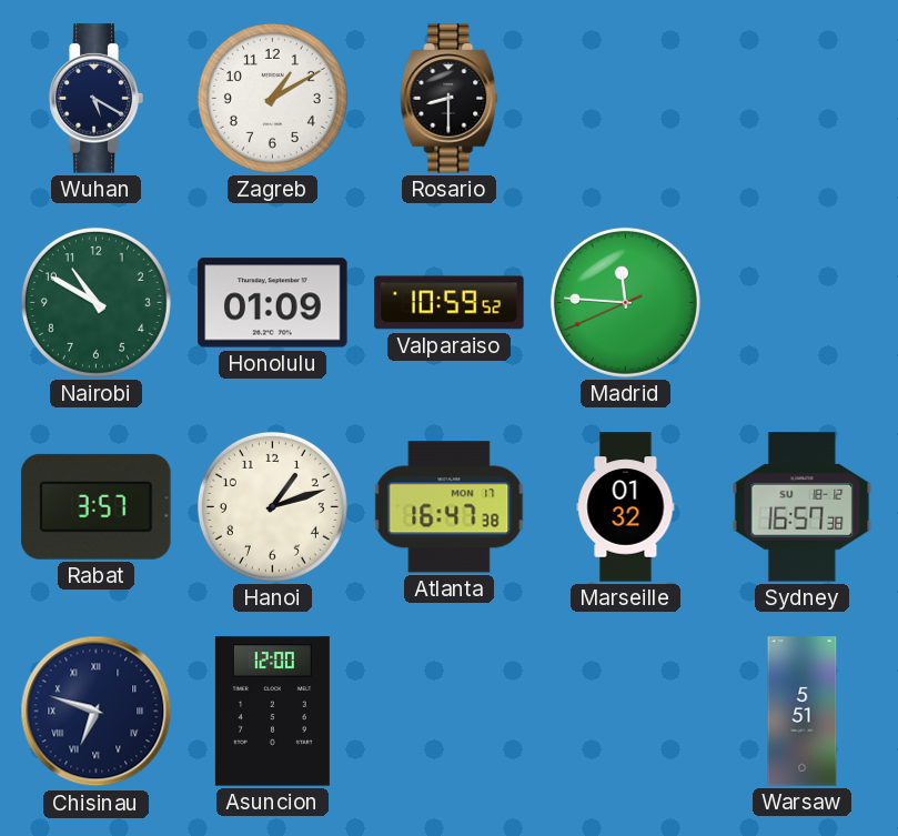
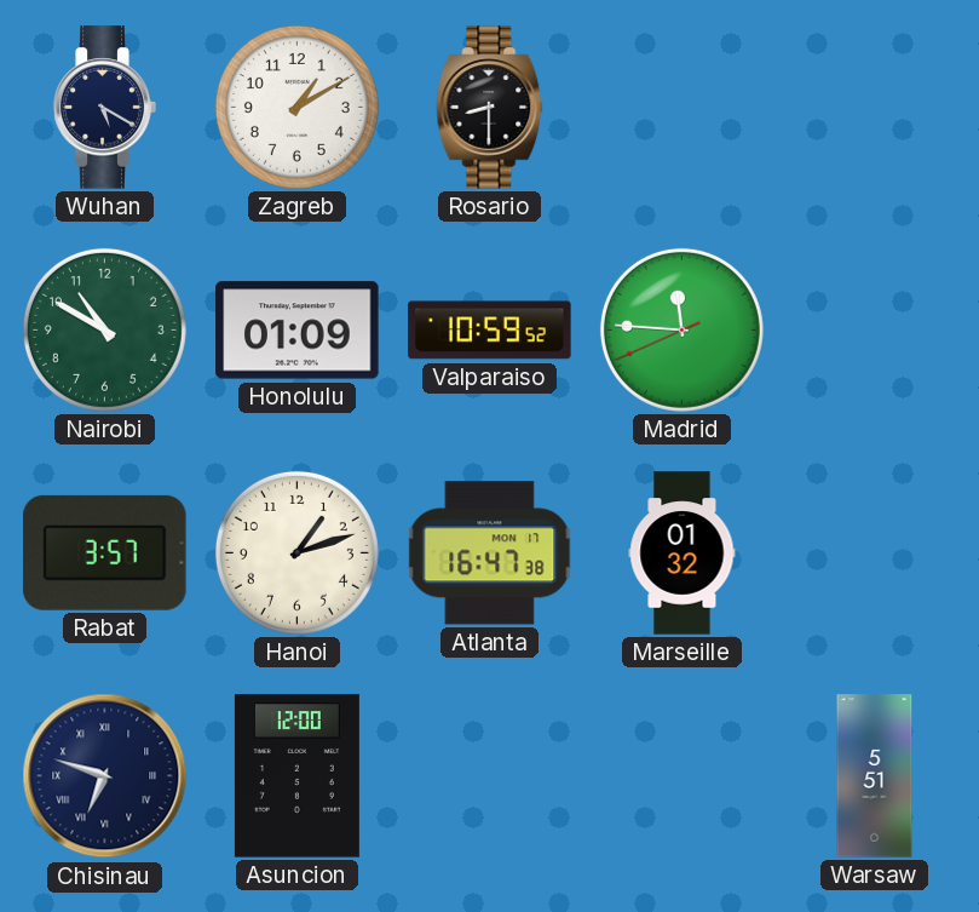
Sydney: 16:57 -> none
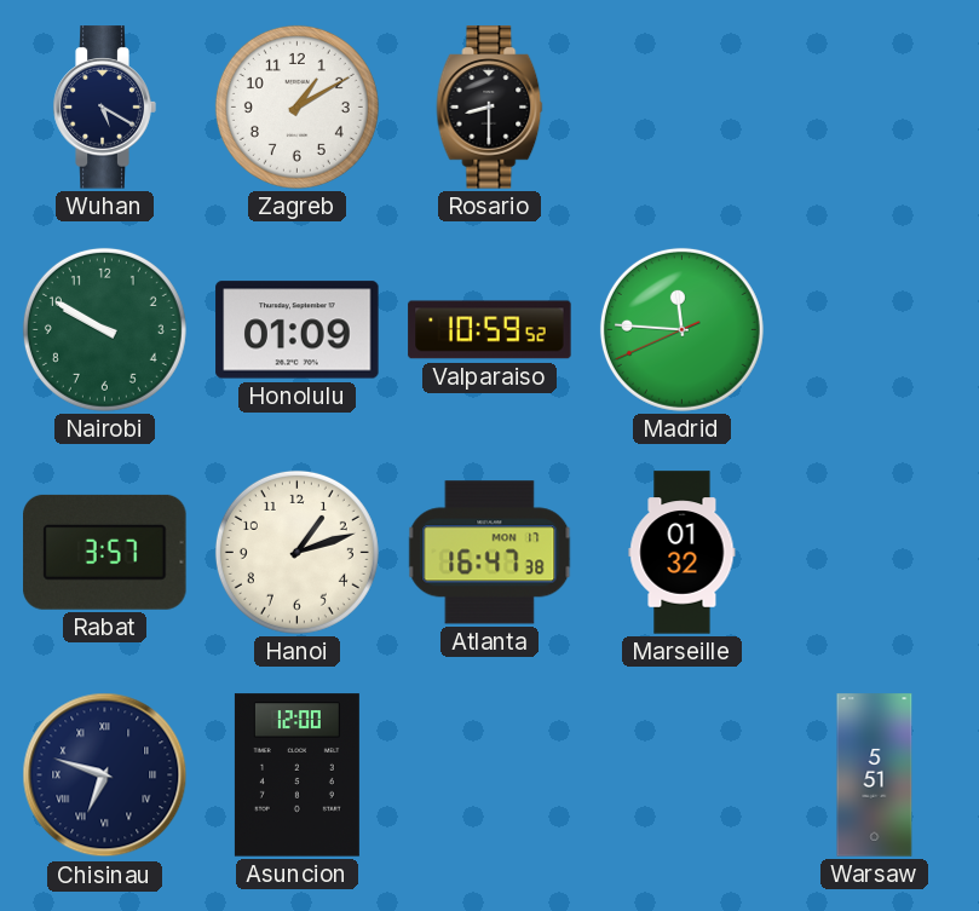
Nairobi: 10:50 -> 9:50
